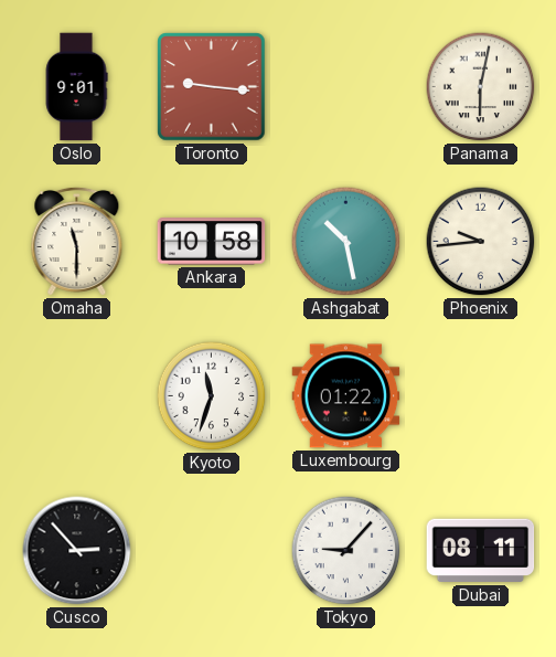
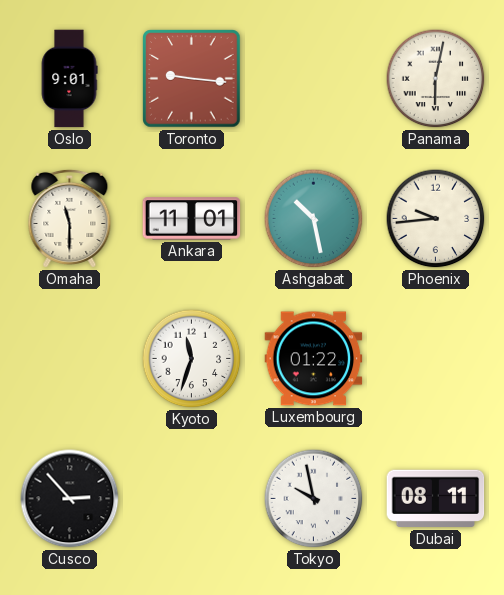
Ankara: 10:58 -> 11:01
Tokyo: 9:07 -> 9:58
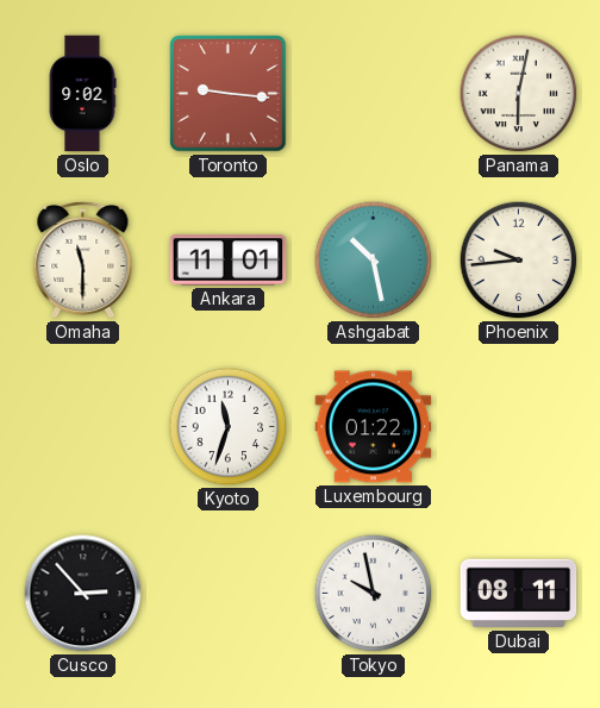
Oslo: 9:01 -> 9:02
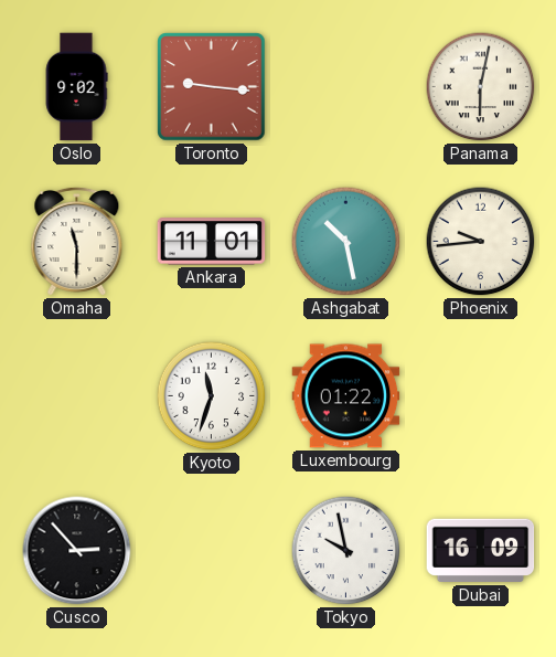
Dubai: 08:11 -> 16:09
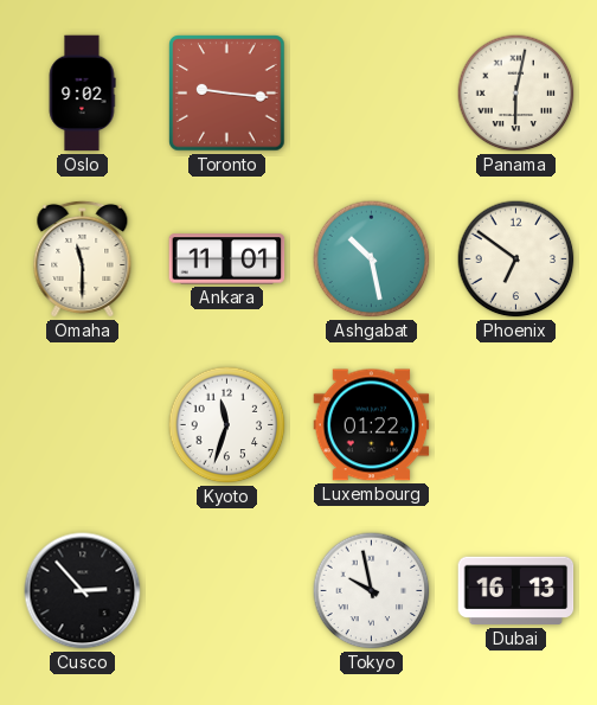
Phoenix: 9:44 -> 6:51
Dubai: 16:09 -> 16:13
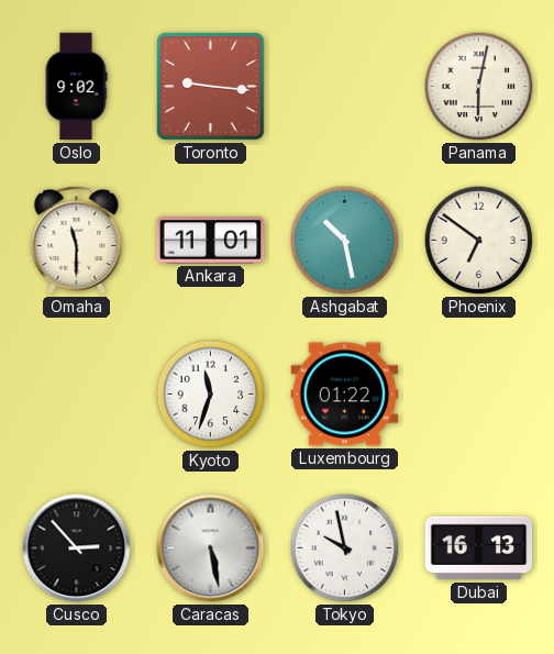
Caracas: none -> 5:28
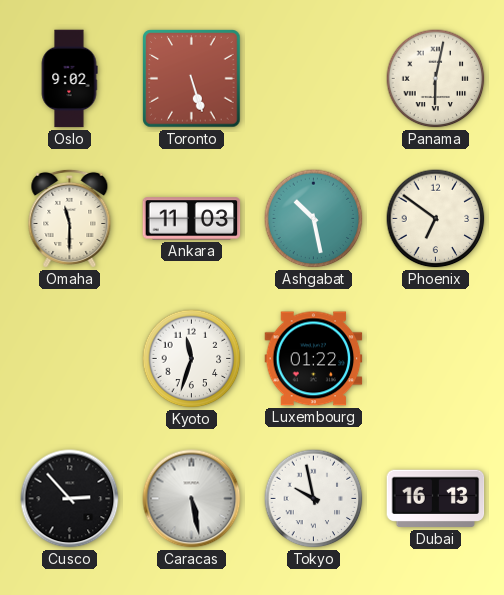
Toronto: 9:16 -> 5:27
Ankara: 11:01 -> 11:03
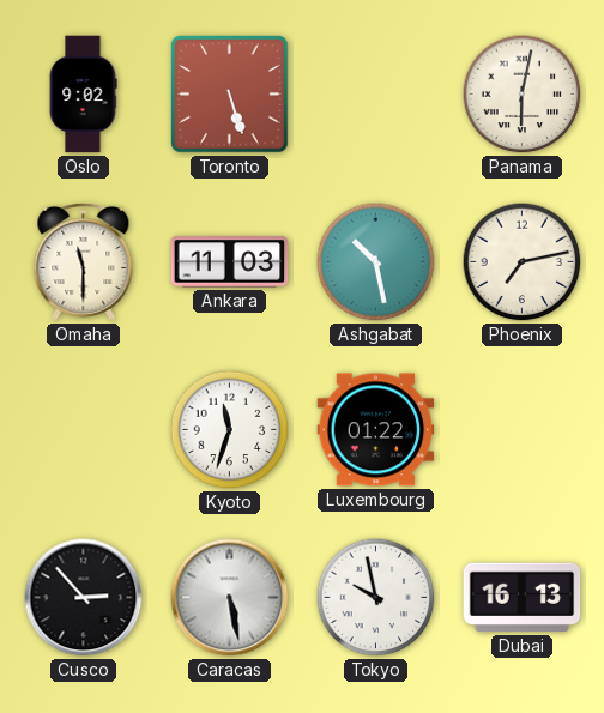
Phoenix: 6:51 -> 7:13
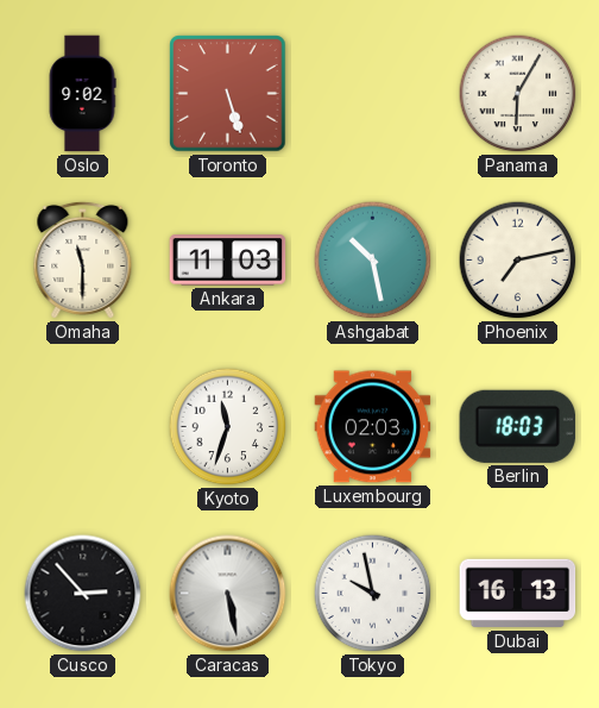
Panama: 6:02 -> 6:05
Luxembourg: 01:22 -> 02:03
Berlin: none -> 18:03
